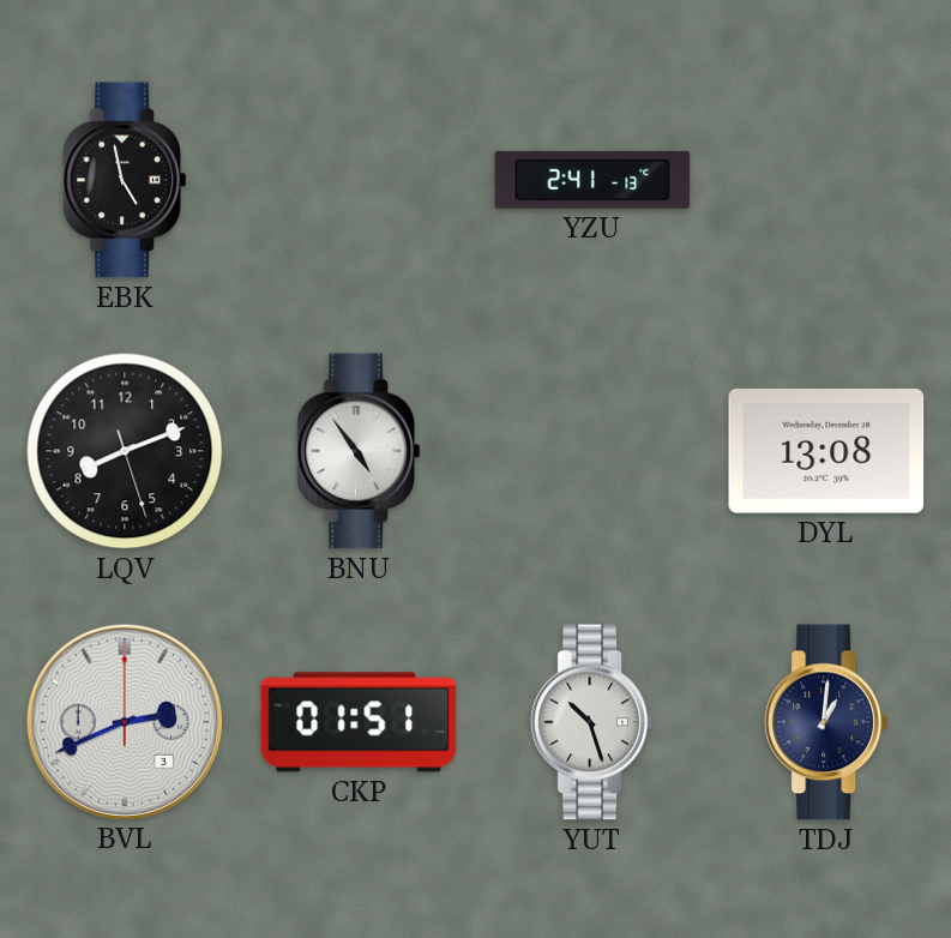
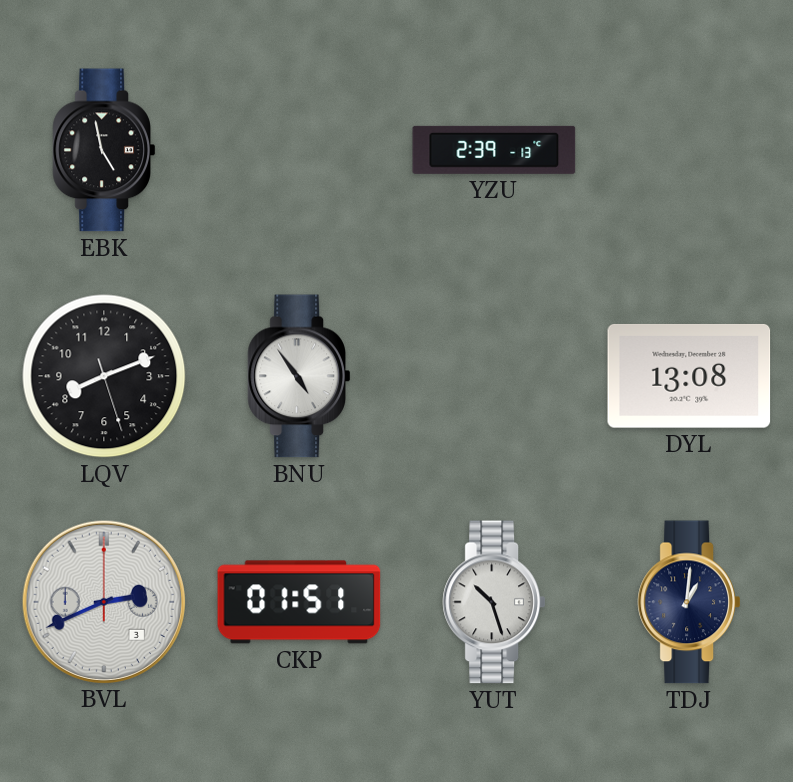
YZU: 2:41 -> 2:39
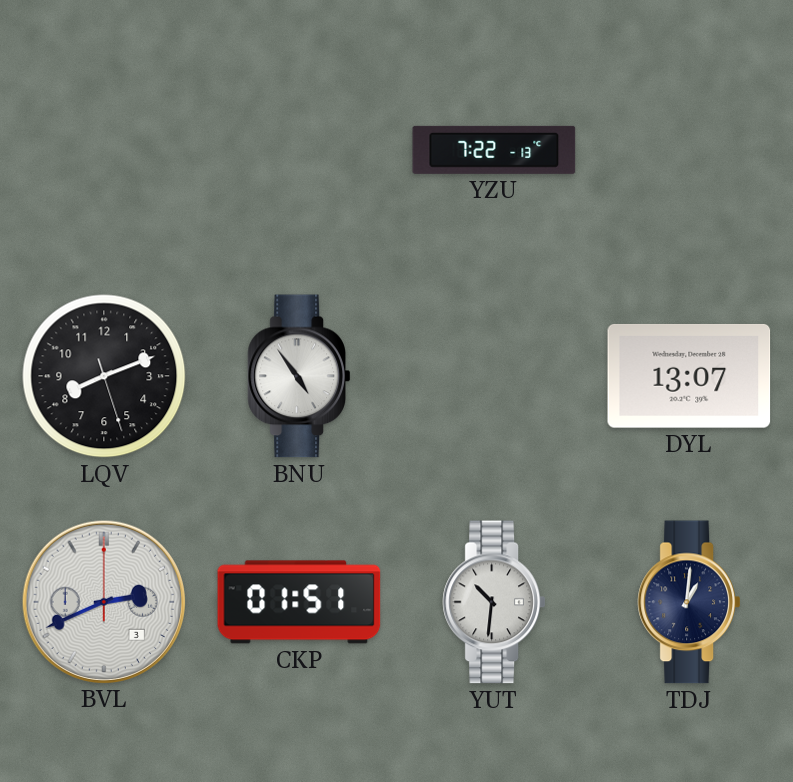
EBK: 4:58 -> none
YZU: 2:39 -> 7:22
DYL: 13:08 -> 13:07
YUT: 10:27 -> 10:31
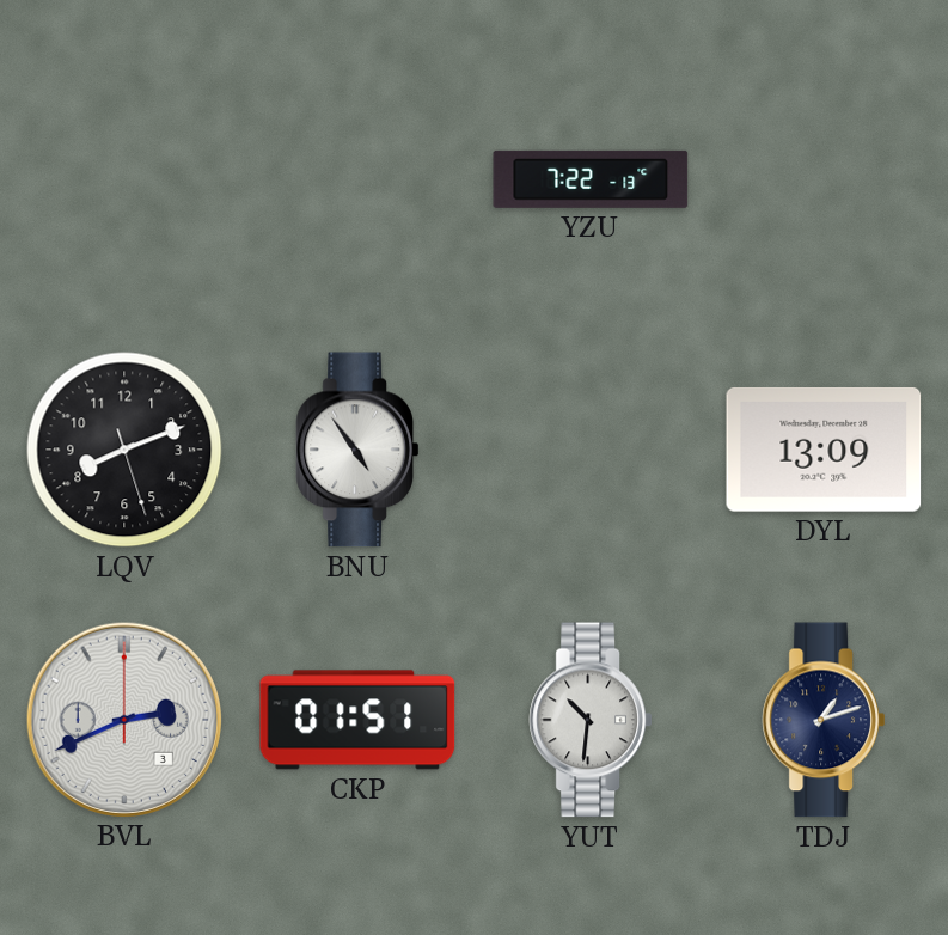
DYL: 13:07 -> 13:09
TDJ: 1:01 -> 1:12
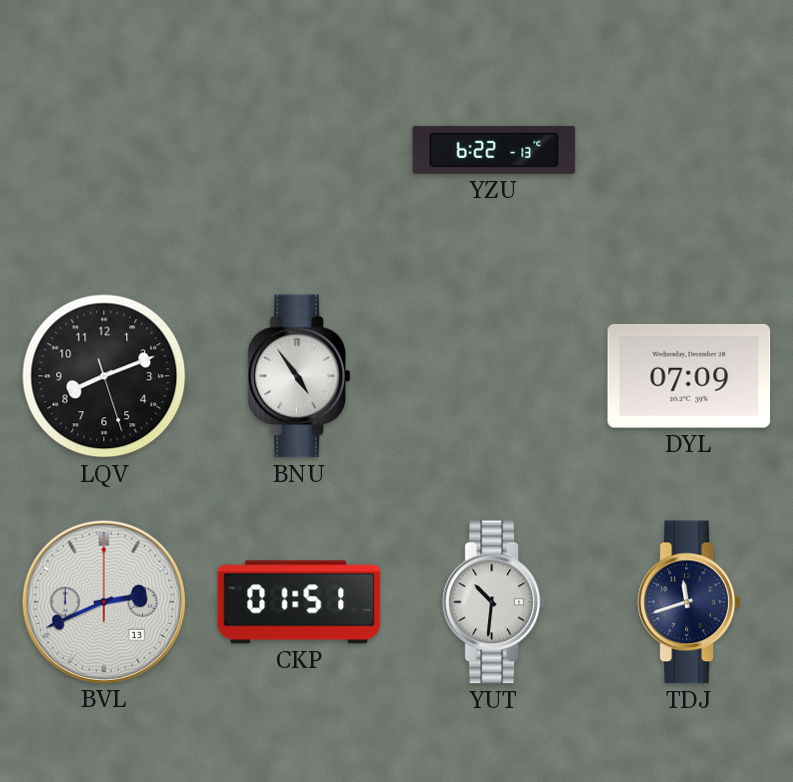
YZU: 7:22 -> 6:22
DYL: 13:09 -> 07:09
BVL date: 3 -> 13
TDJ: 1:12 -> 11:42
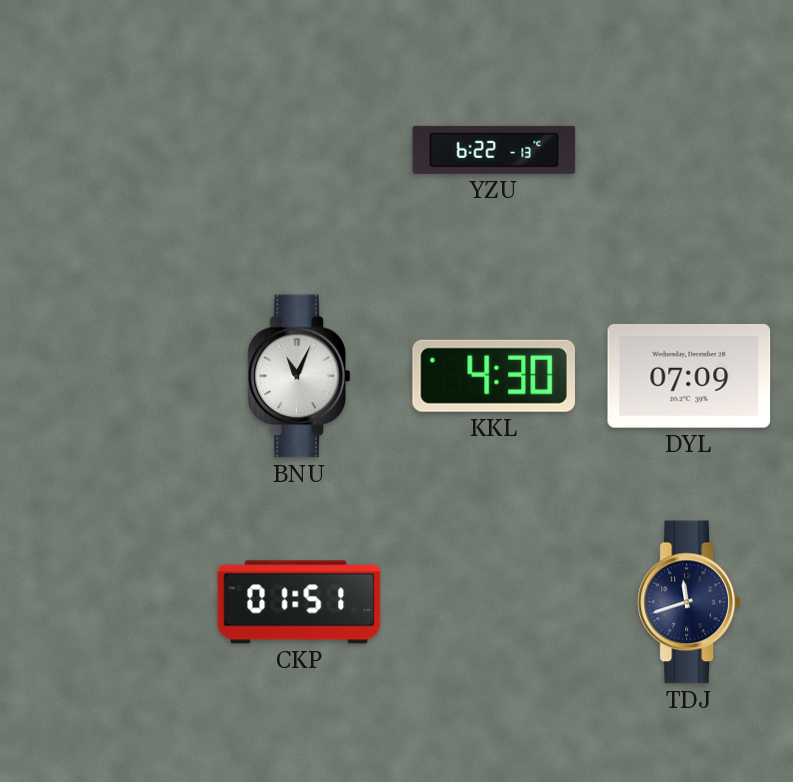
LQV: 8:11 -> none
BNU: 4:54 -> 11:04
KKL: none -> 4:30
BVL: 2:41 -> none
YUT: 10:31 -> none
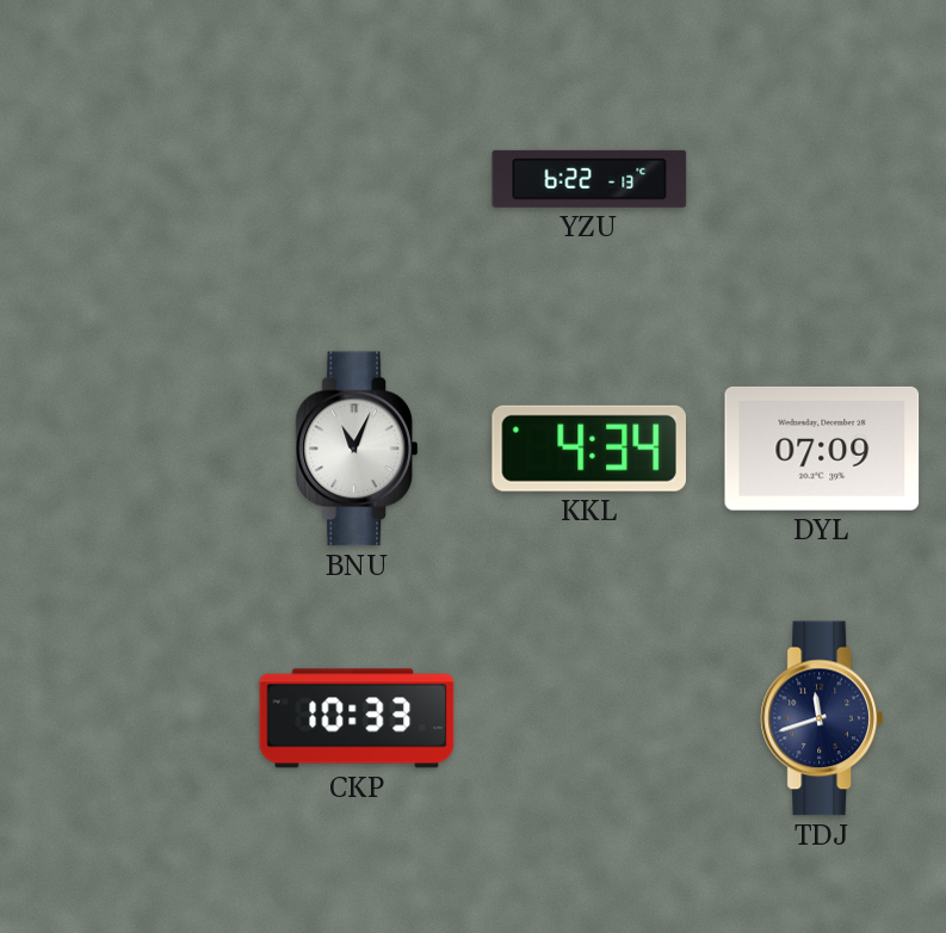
KKL: 4:30 -> 4:34
CKP: 01:51 -> 10:33
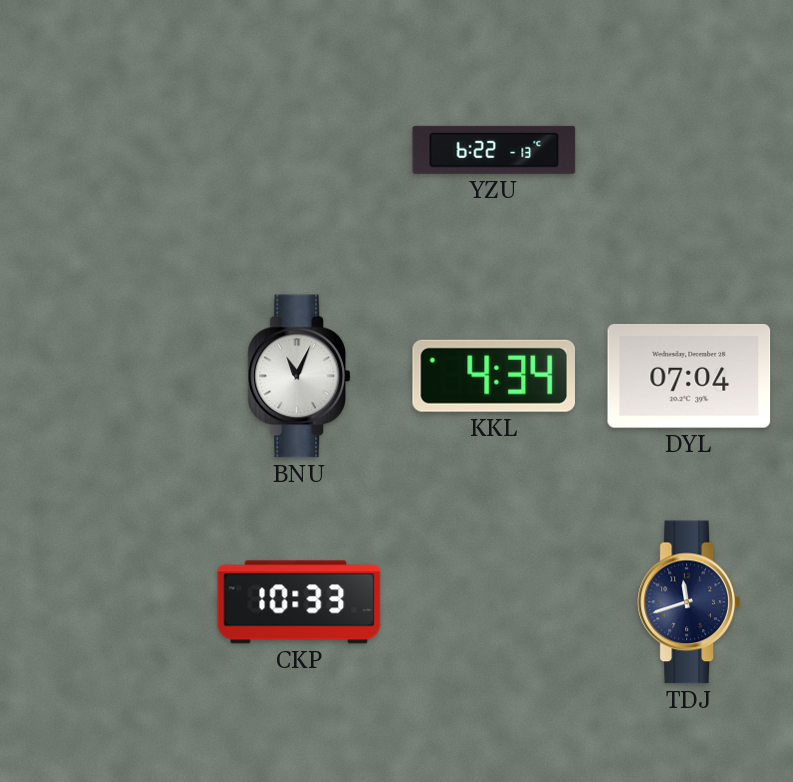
DYL: 07:09 -> 07:04
